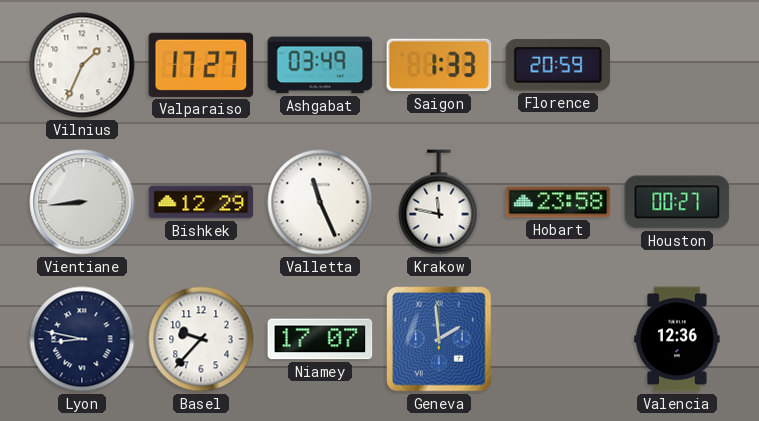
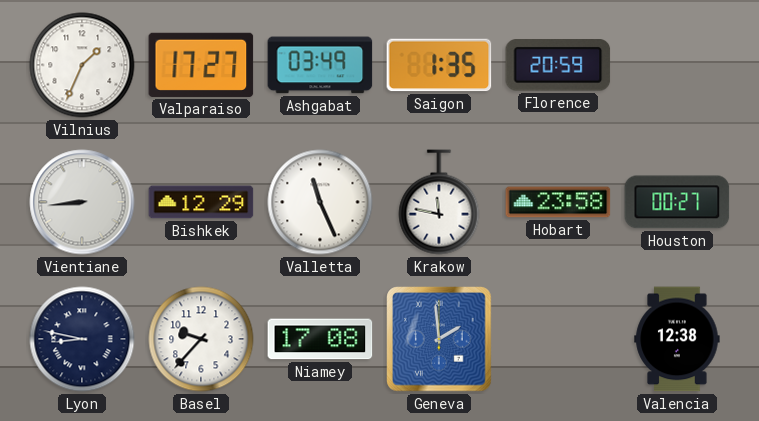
Saigon: 1:33 -> 1:35
Niamey: 17:07 -> 17:08
Valencia: 12:36 -> 12:38
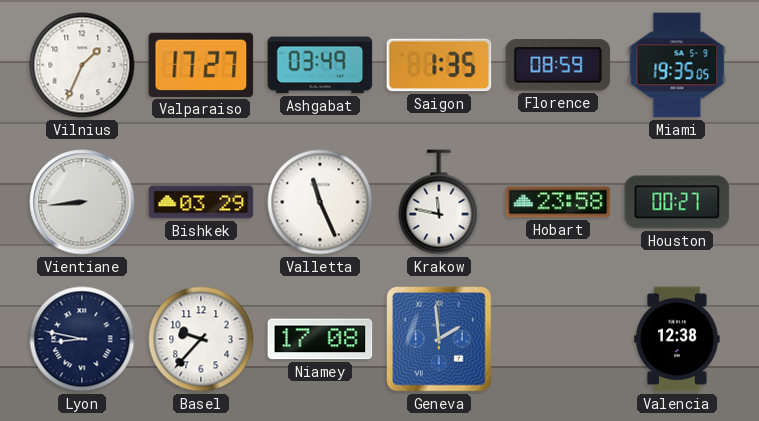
Florence: 20:59 -> 08:59
Miami: none -> 19:35
Bishkek: 12:29 -> 03:29
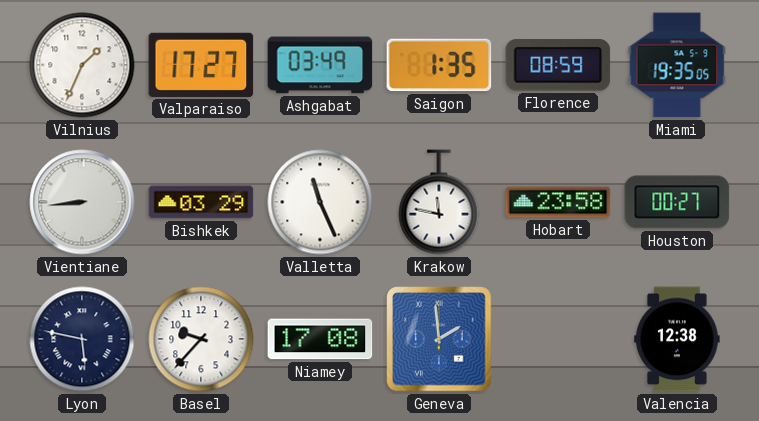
Lyon: 8:47 -> 5:47
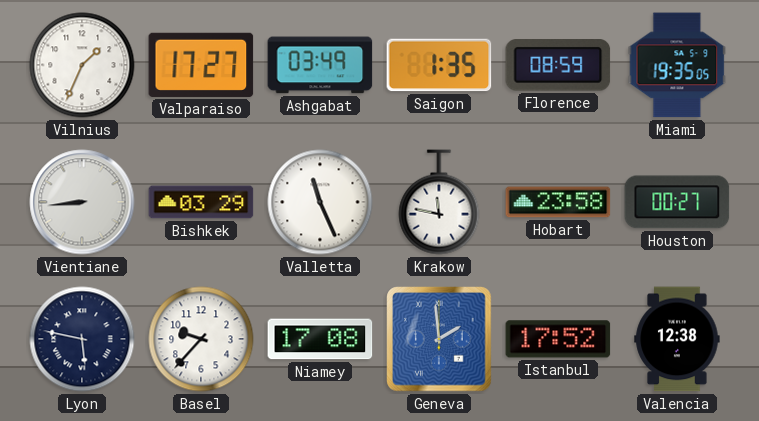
Istanbul: none -> 17:52
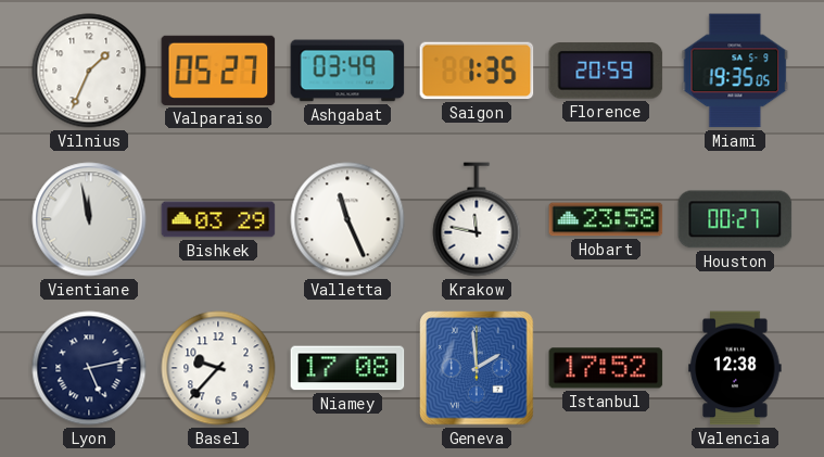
Valparaiso: 17:27 -> 05:27
Florence: 08:59 -> 20:59
Vientiane: 8:44 -> 11:58
Lyon: 5:47 -> 5:13
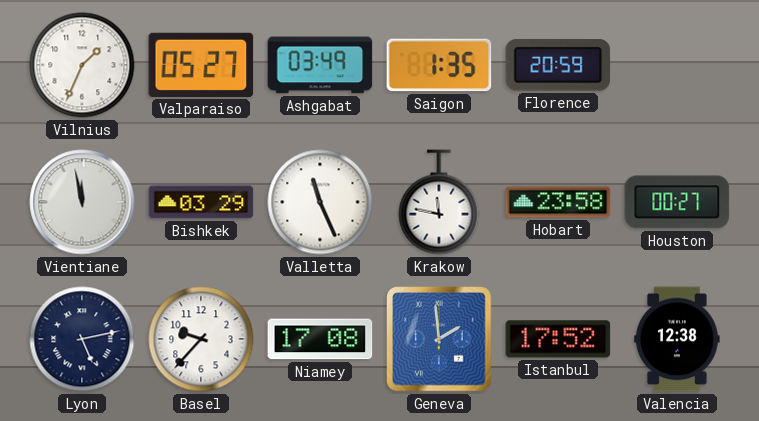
Miami: 19:35 -> none
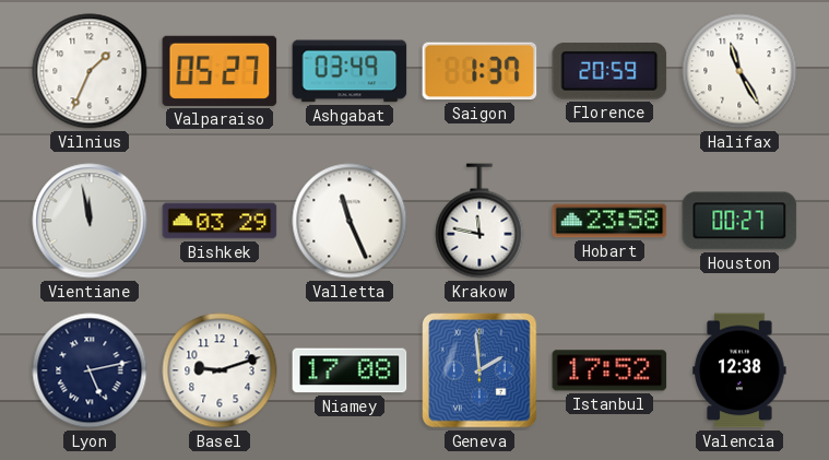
Saigon: 1:35 -> 1:37
Halifax: none -> 11:25
Basel: 9:37 -> 9:12
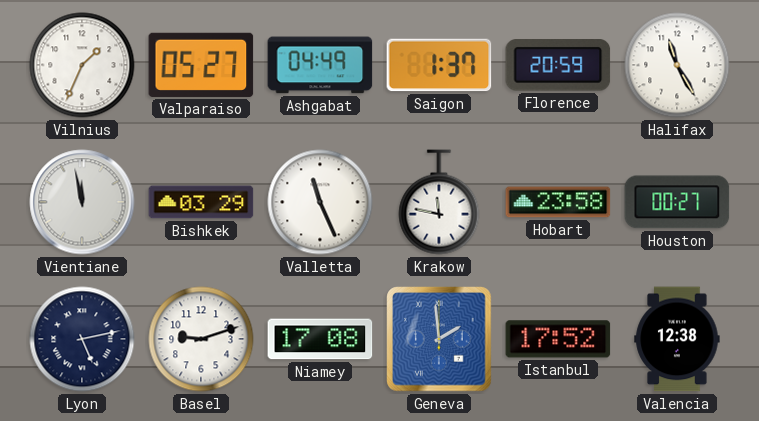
Ashgabat: 03:49 -> 04:49
